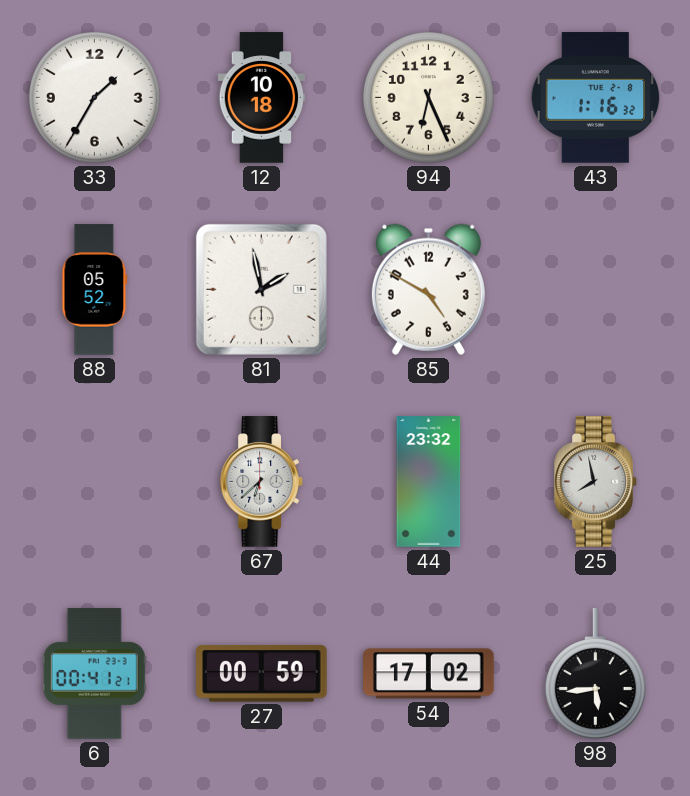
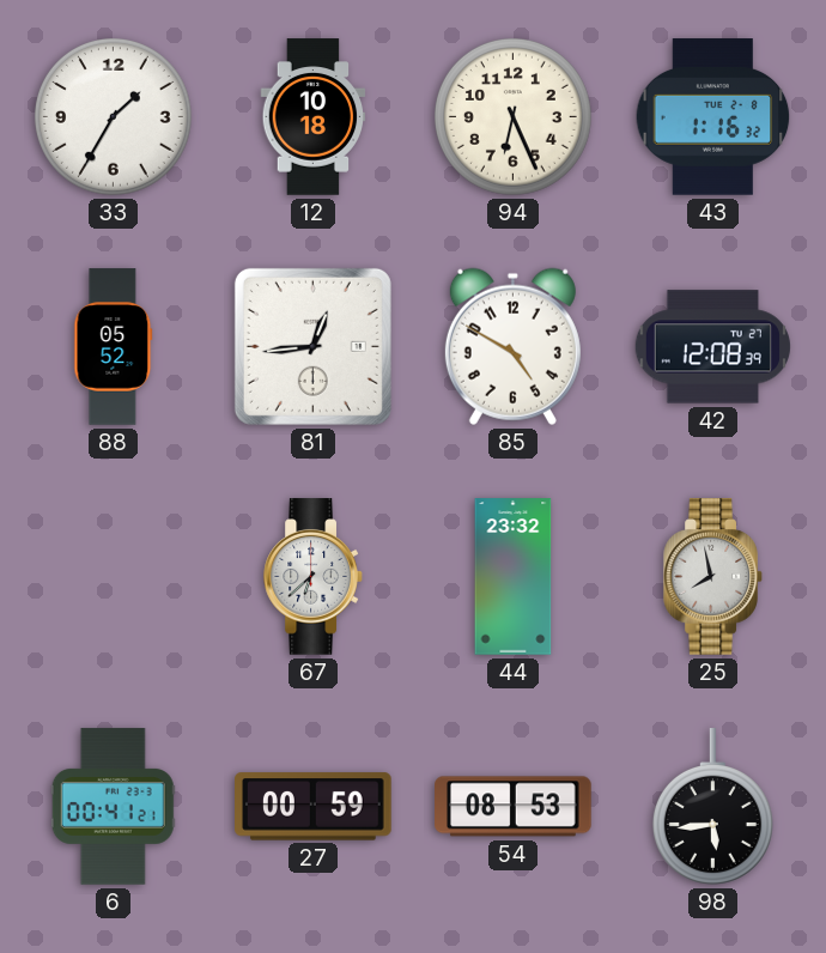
81: 1:58 -> 12:44
42: none -> 12:08
54: 17:02 -> 08:53
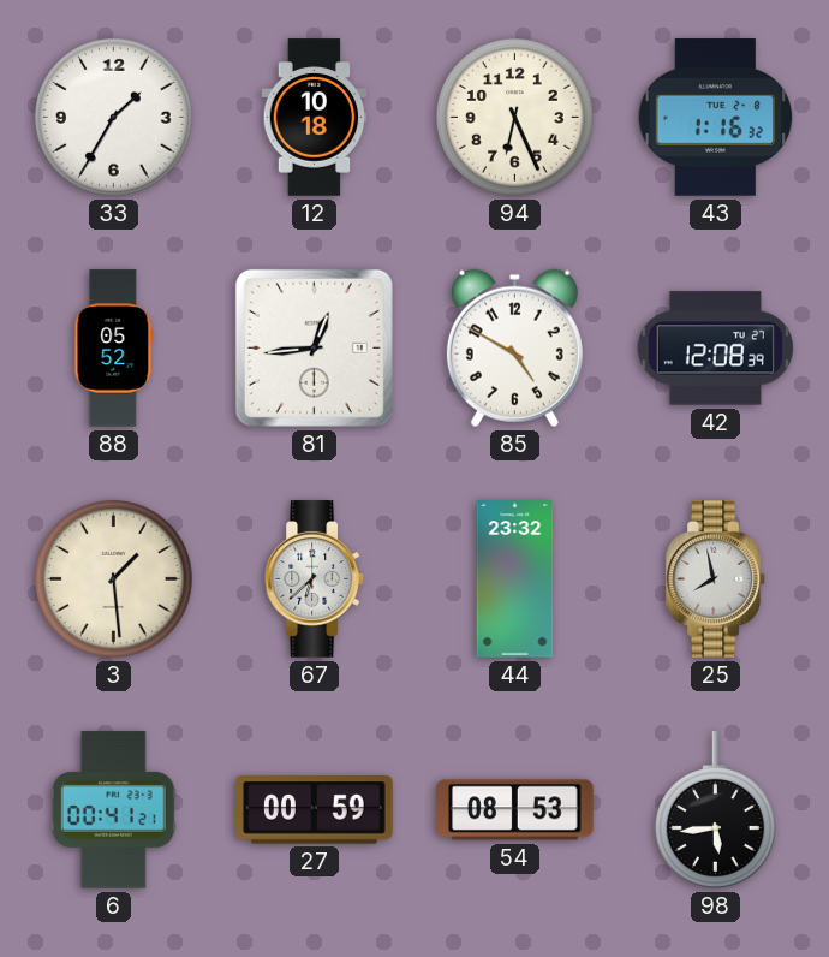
3: none -> 1:29
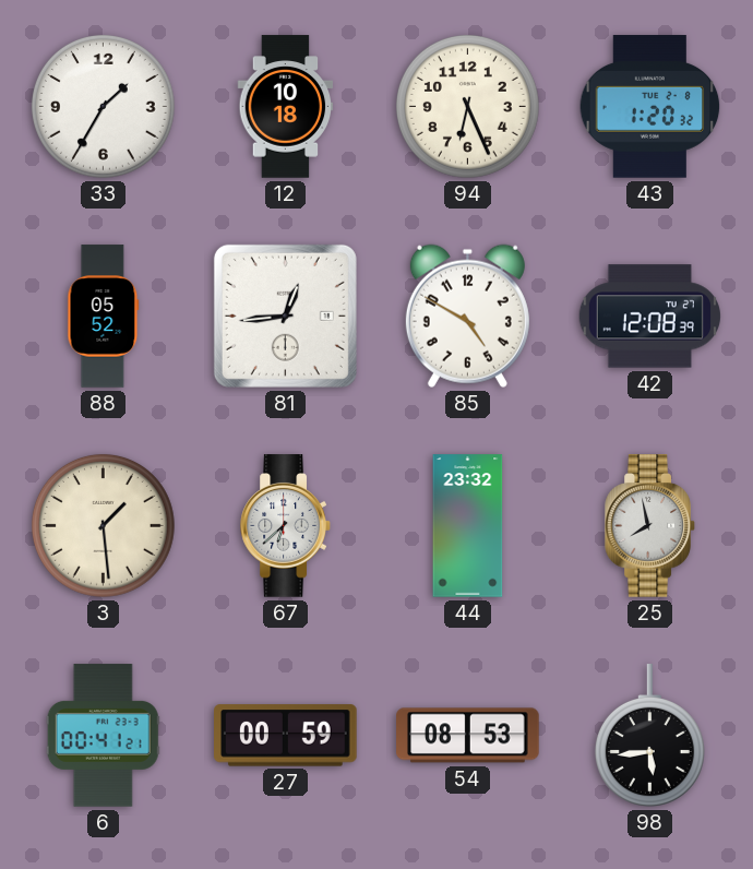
43: 1:16 -> 1:20
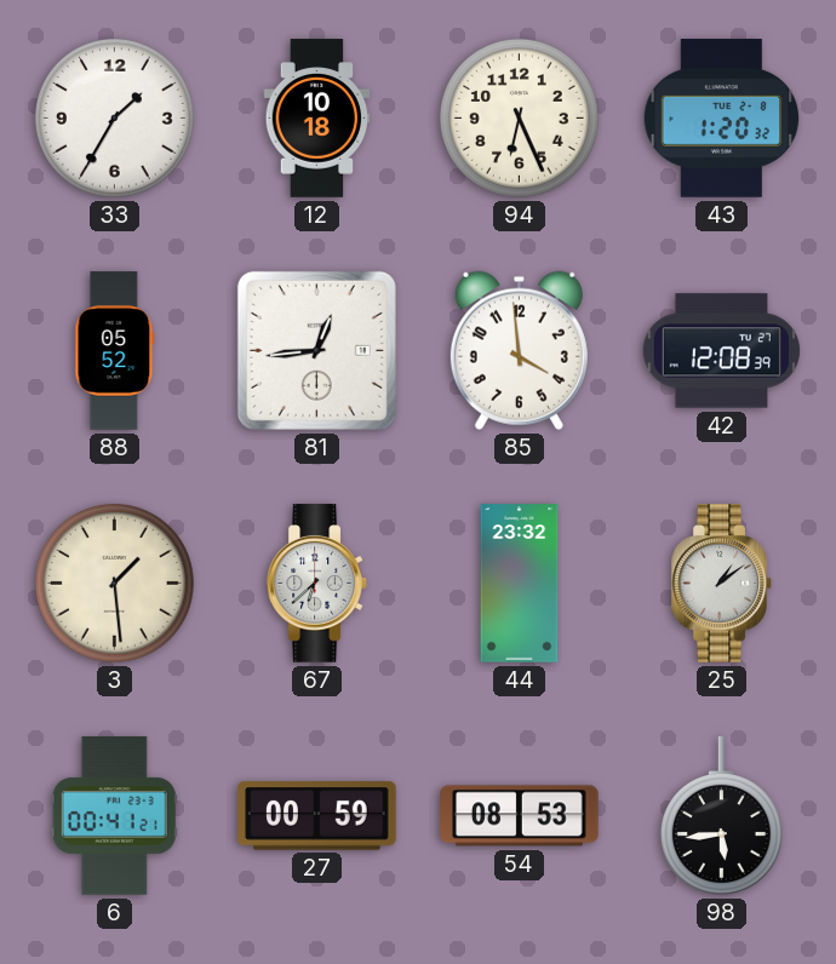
85: 4:50 -> 3:59
25: 7:58 -> 1:09
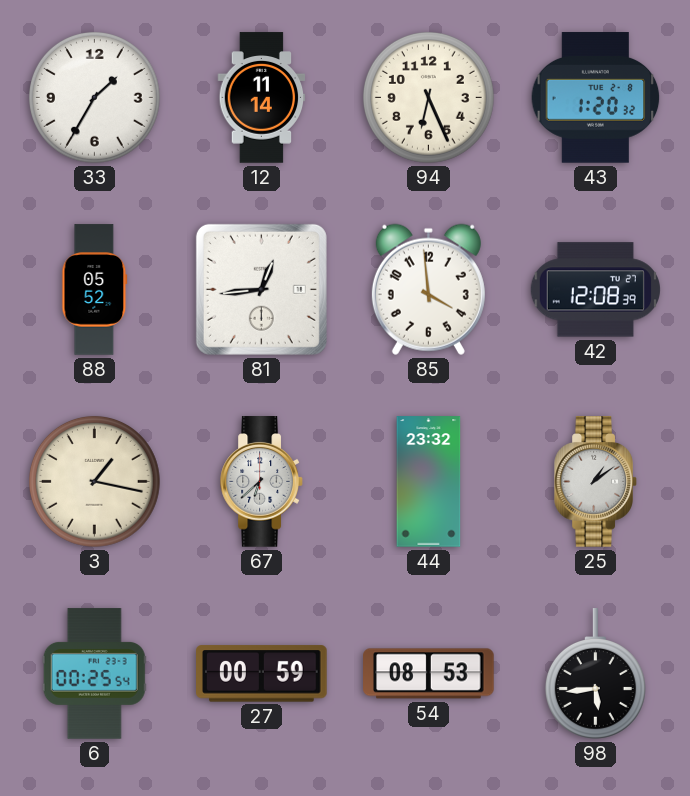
12: 10:18 -> 11:14
3: 1:29 -> 1:17
6: 00:41 -> 00:25
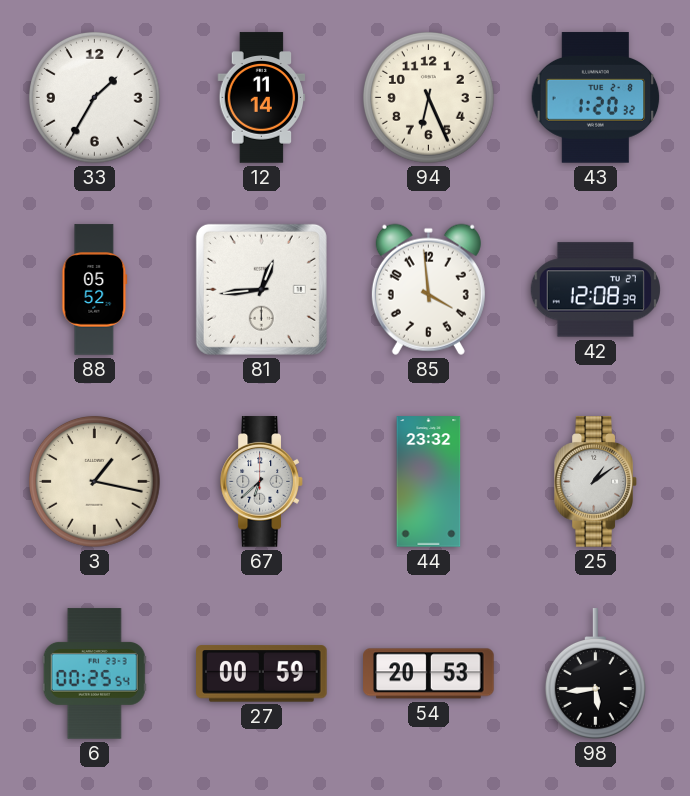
54: 08:53 -> 20:53
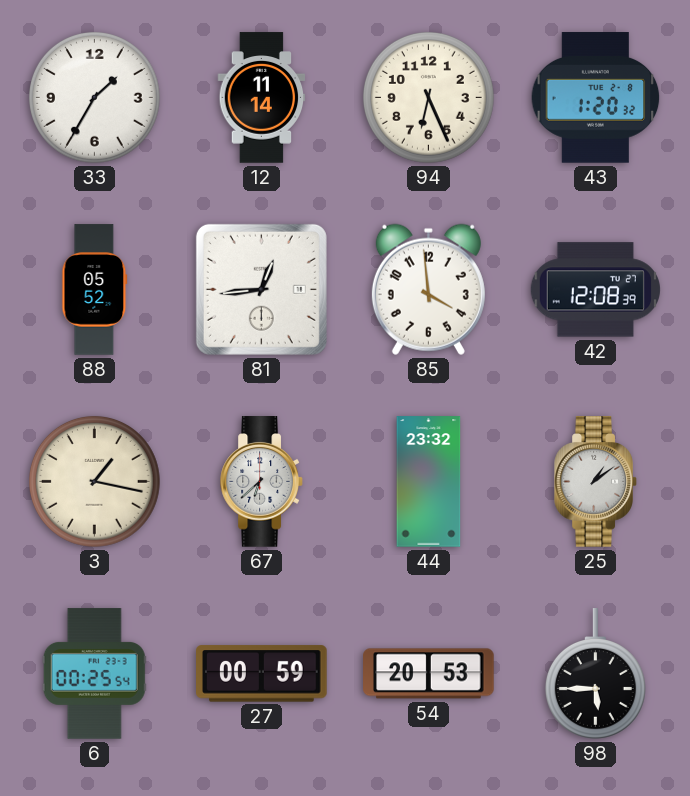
98: 5:44 -> 5:45
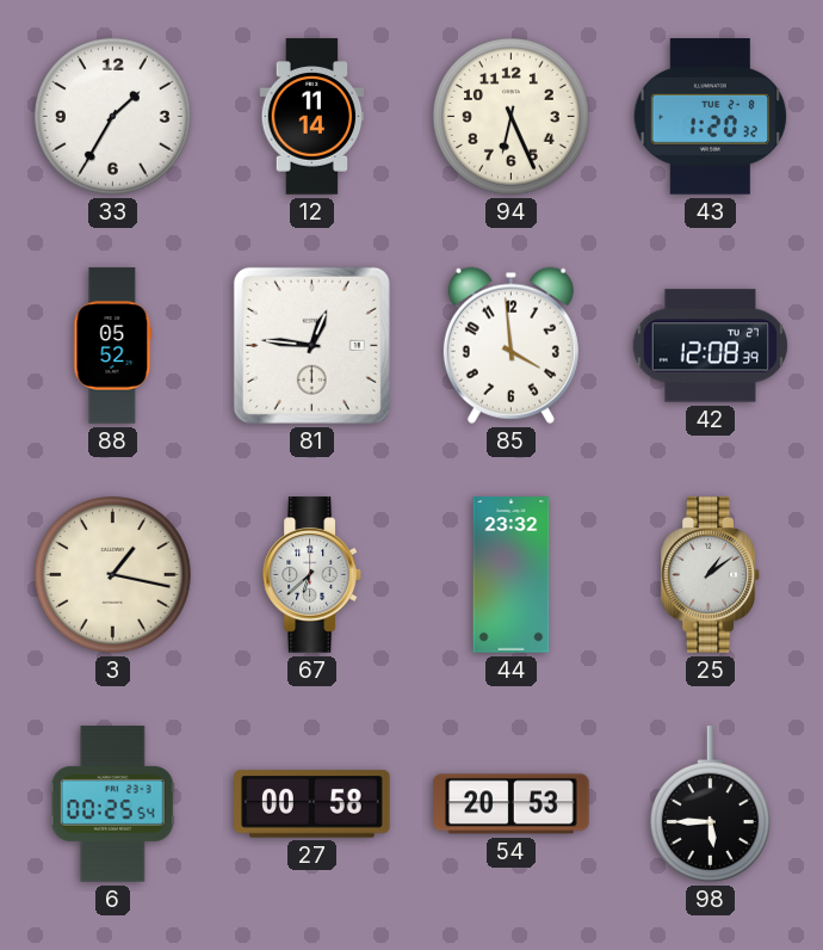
81: 12:44 -> 12:46
27: 00:59 -> 00:58
